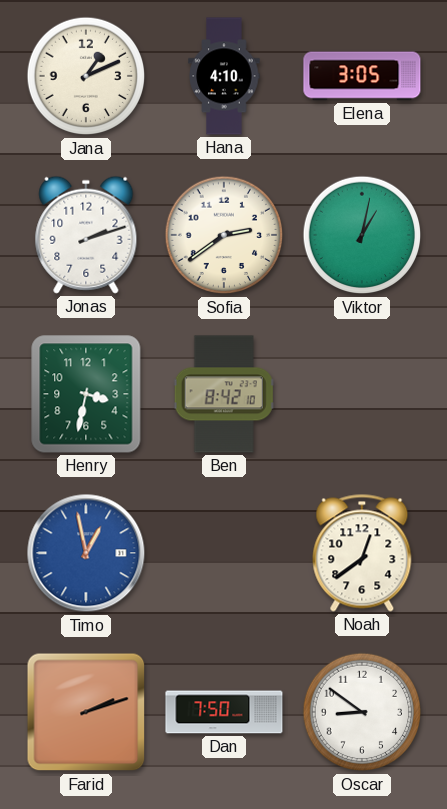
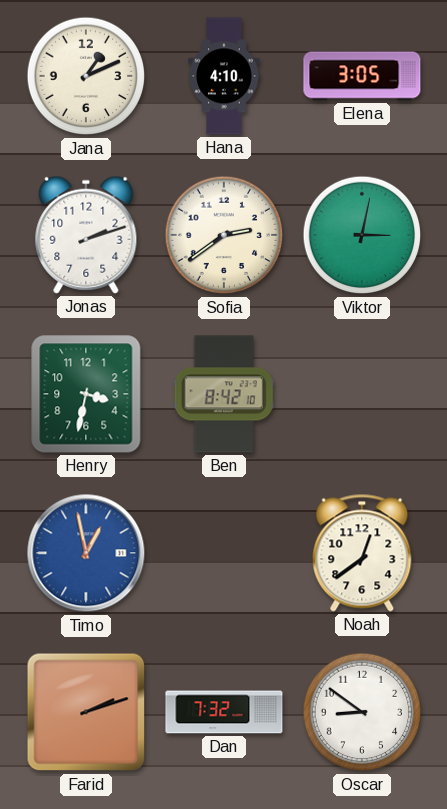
Viktor: 1:02 -> 3:02
Dan: 7:50 -> 7:32
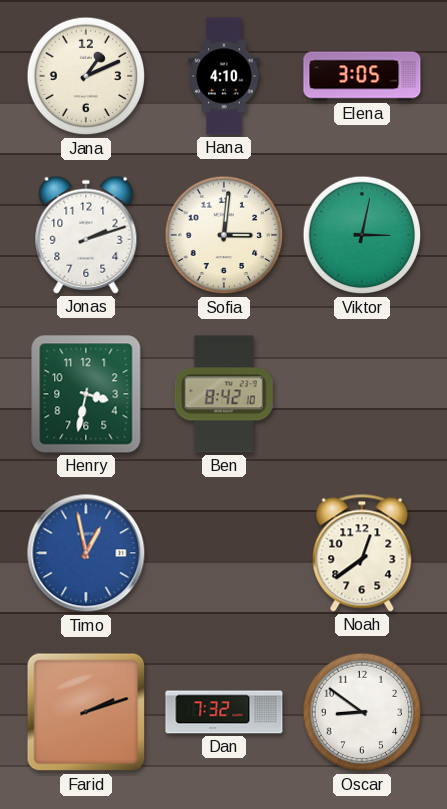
Sofia: 2:39 -> 3:01
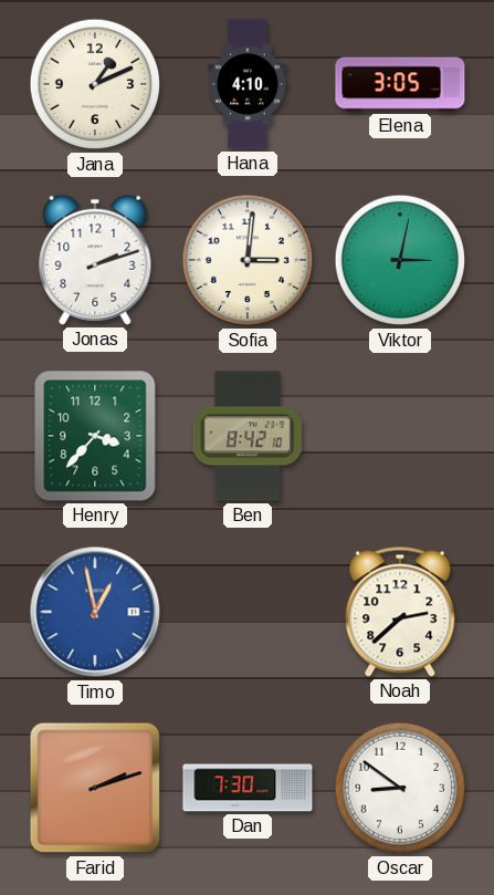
Henry: 3:32 -> 3:37
Noah: 12:39 -> 2:38
Dan: 7:32 -> 7:30
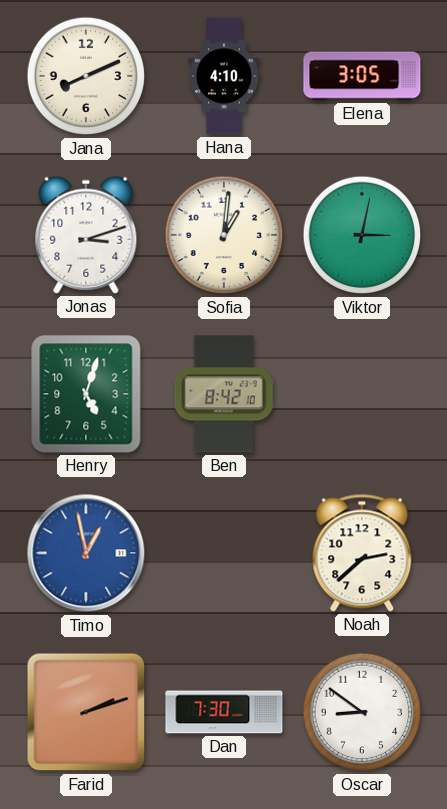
Jana: 1:11 -> 8:11
Jonas: 2:12 -> 3:12
Sofia: 3:01 -> 1:01
Henry: 3:37 -> 5:03
